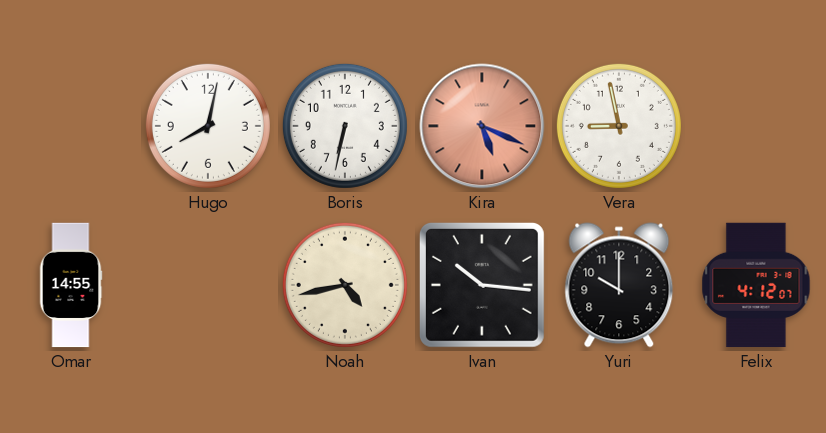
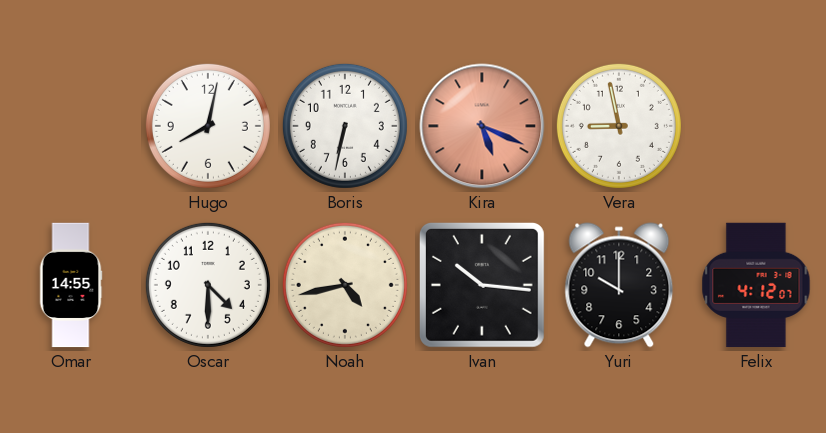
Oscar: none -> 4:30
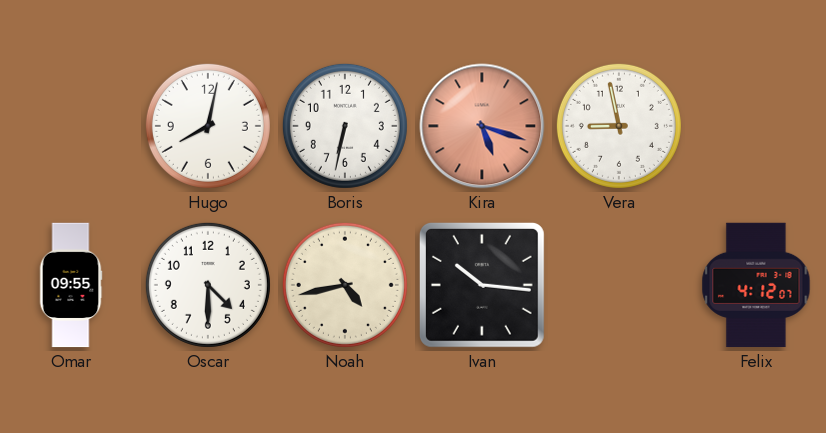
Kira: 5:19 -> 5:18
Omar: 14:55 -> 09:55
Yuri: 10:00 -> none
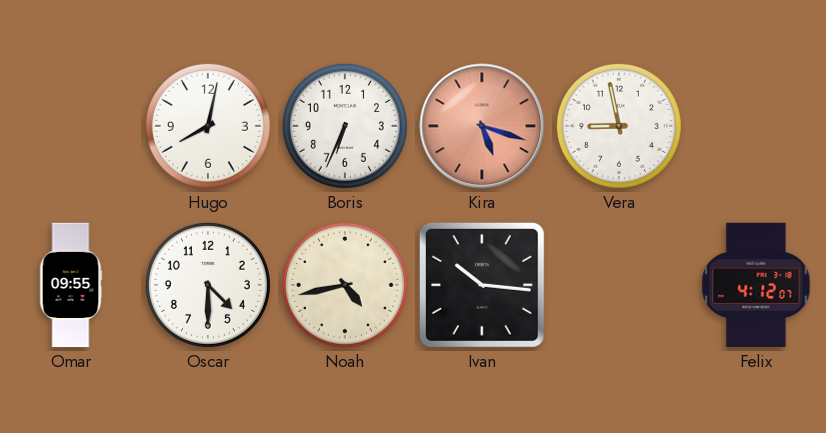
Boris: 6:32 -> 6:34
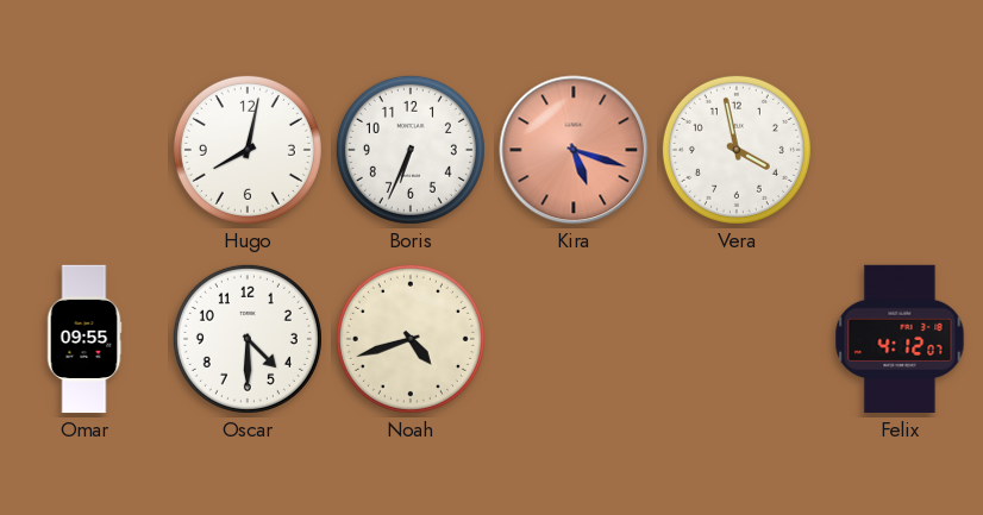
Vera: 8:58 -> 3:58
Noah: 4:43 -> 4:42
Ivan: 10:16 -> none
